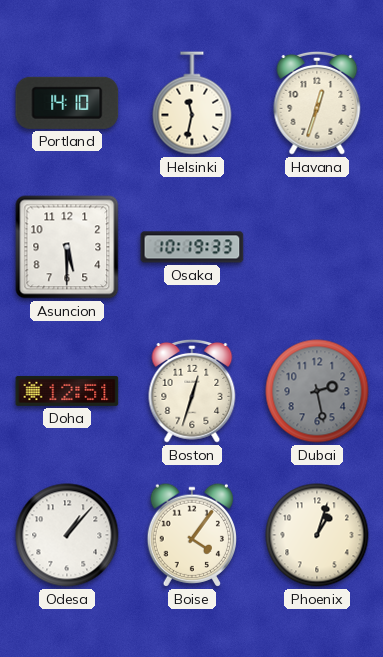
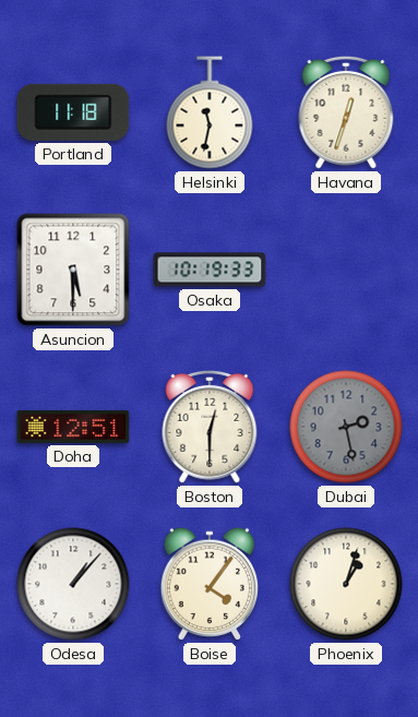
Portland: 14:10 -> 11:18
Boston: 12:33 -> 12:30
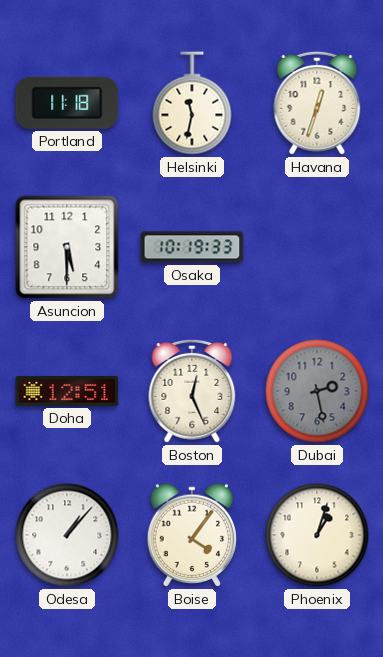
Boston: 12:30 -> 12:26
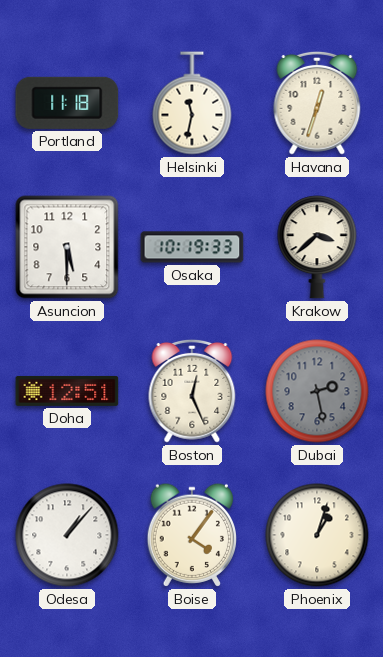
Krakow: none -> 3:38
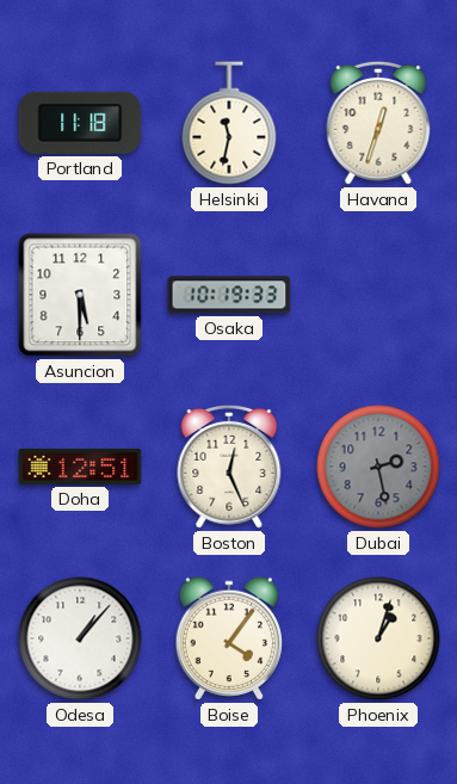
Krakow: 3:38 -> none
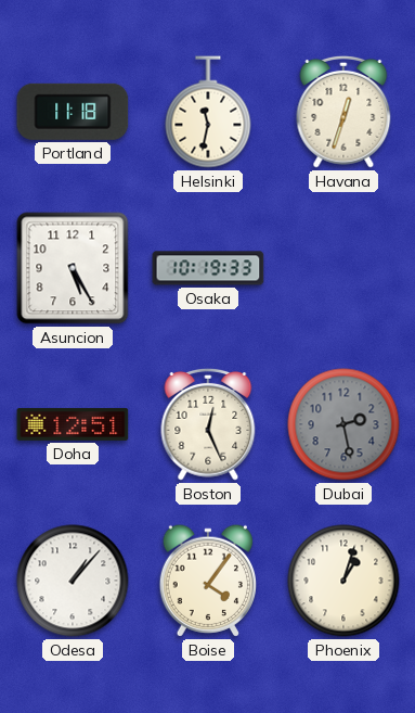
Asuncion: 5:30 -> 5:25
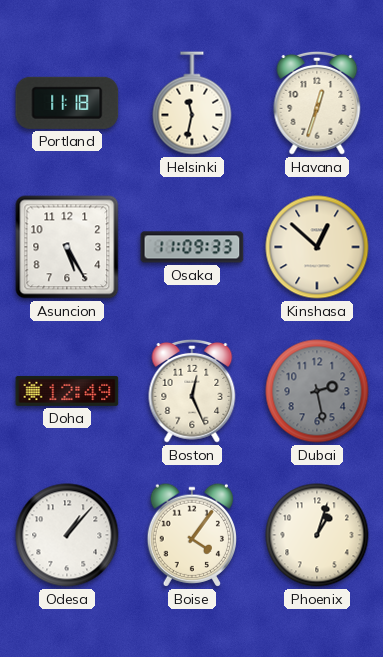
Osaka: 10:19 -> 11:09
Kinshasa: none -> 12:52
Doha: 12:51 -> 12:49
